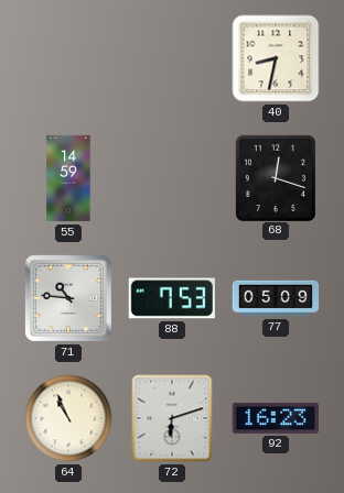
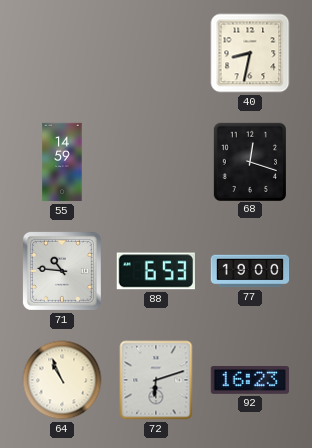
88: 7:53 -> 6:53
77: 05:09 -> 19:00
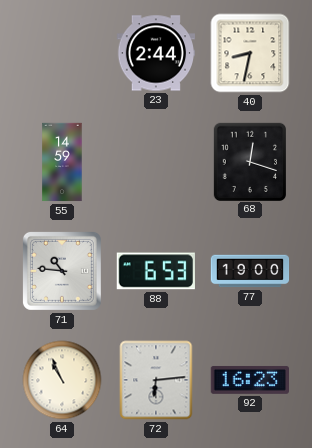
23: none -> 2:44
72: 6:12 -> 6:14
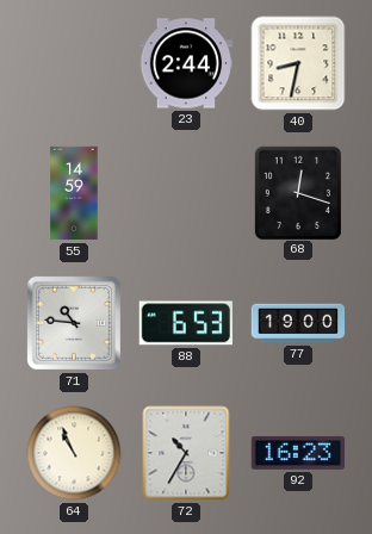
72: 6:14 -> 10:35
